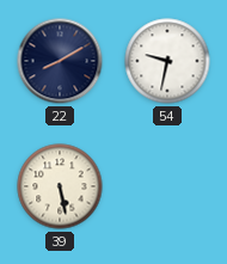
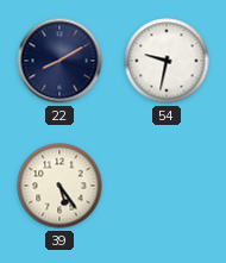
39: 5:28 -> 5:24
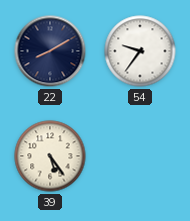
54: 9:32 -> 9:36
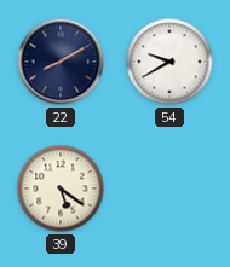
54: 9:36 -> 9:40
39: 5:24 -> 5:21
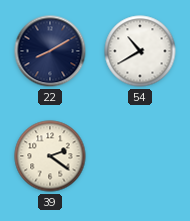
54: 9:40 -> 10:40
39: 5:21 -> 2:21
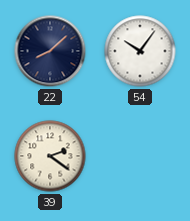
22: 8:10 -> 8:08
54: 10:40 -> 10:06
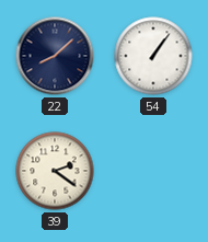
54: 10:06 -> 1:06
